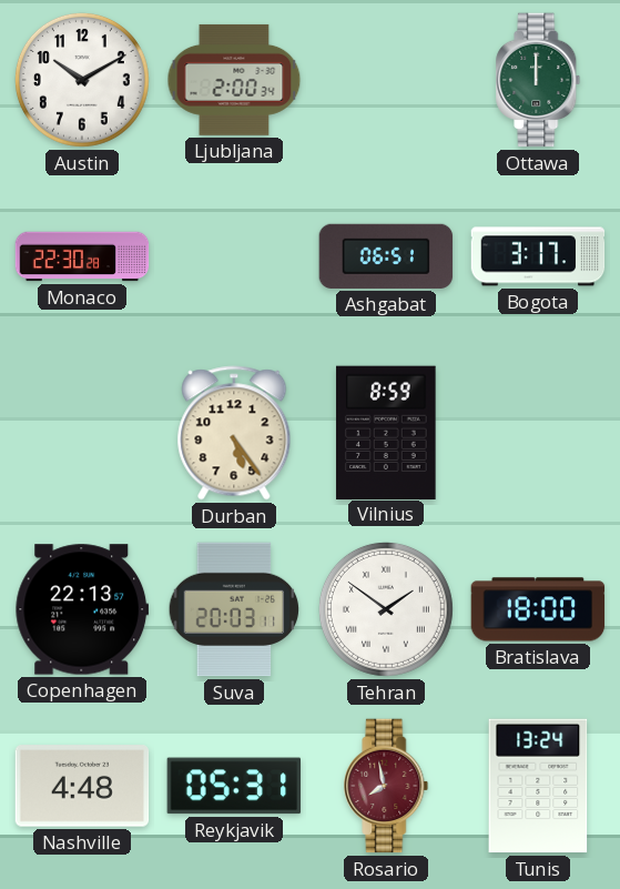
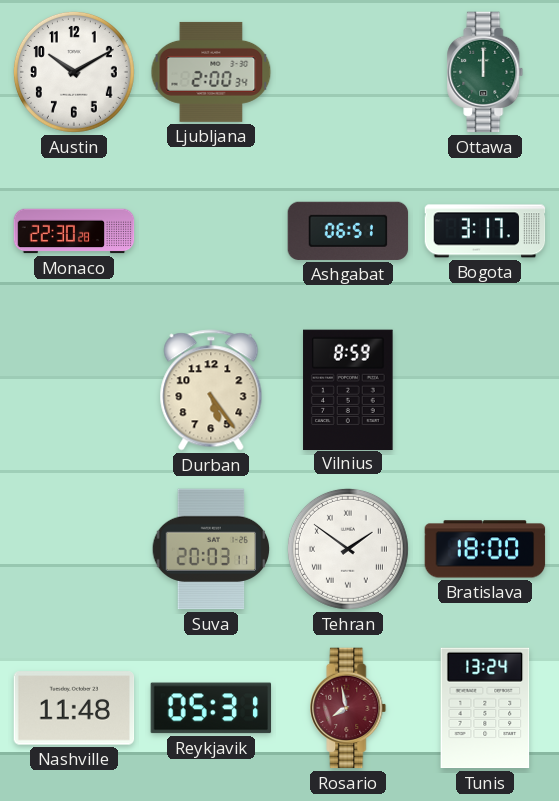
Copenhagen: 22:13 -> none
Nashville: 4:48 -> 11:48
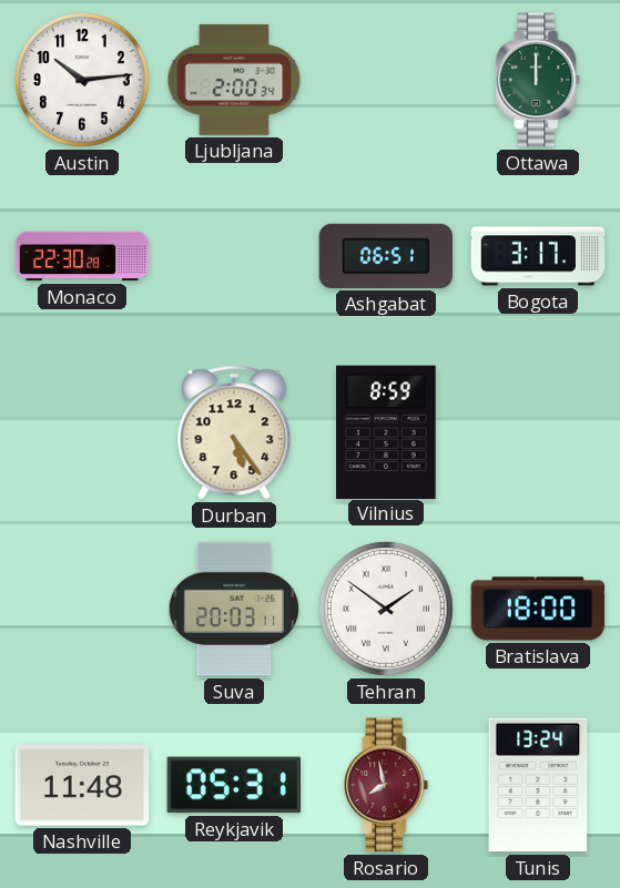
Austin: 10:10 -> 10:14
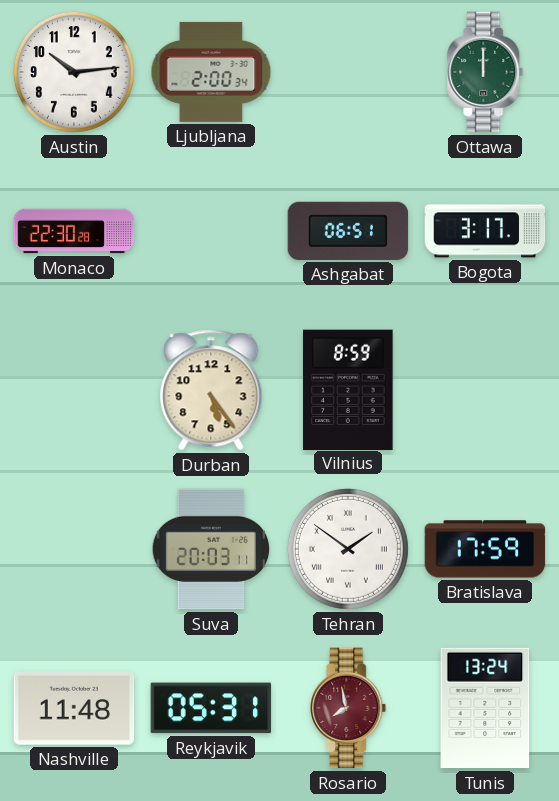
Bratislava: 18:00 -> 17:59
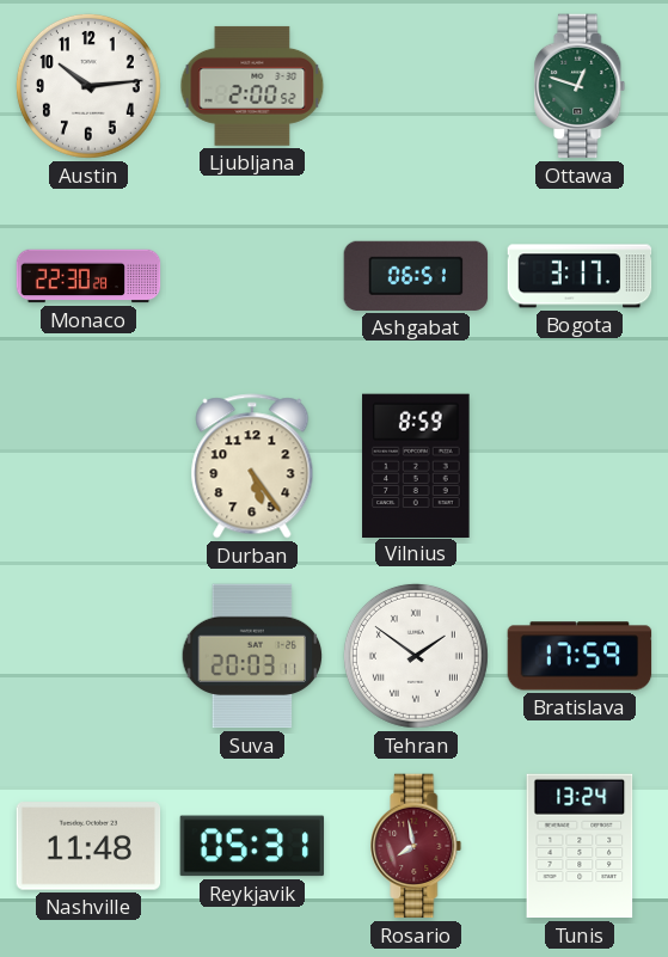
Ljubljana: 2:00:34 -> 2:00:52
Ottawa: 12:00 -> 12:48
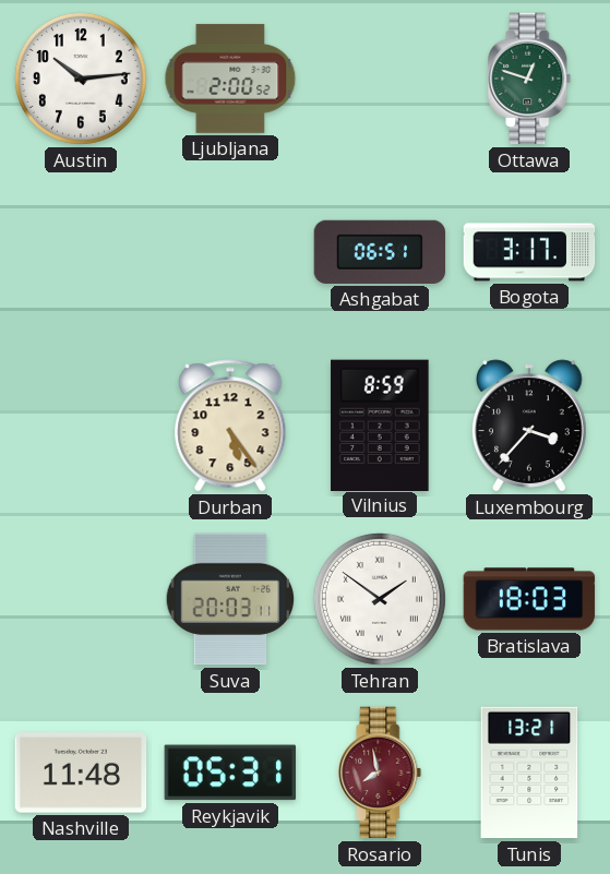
Monaco: 22:30 -> none
Luxembourg: none -> 3:37
Bratislava: 17:59 -> 18:03
Tunis: 13:24 -> 13:21
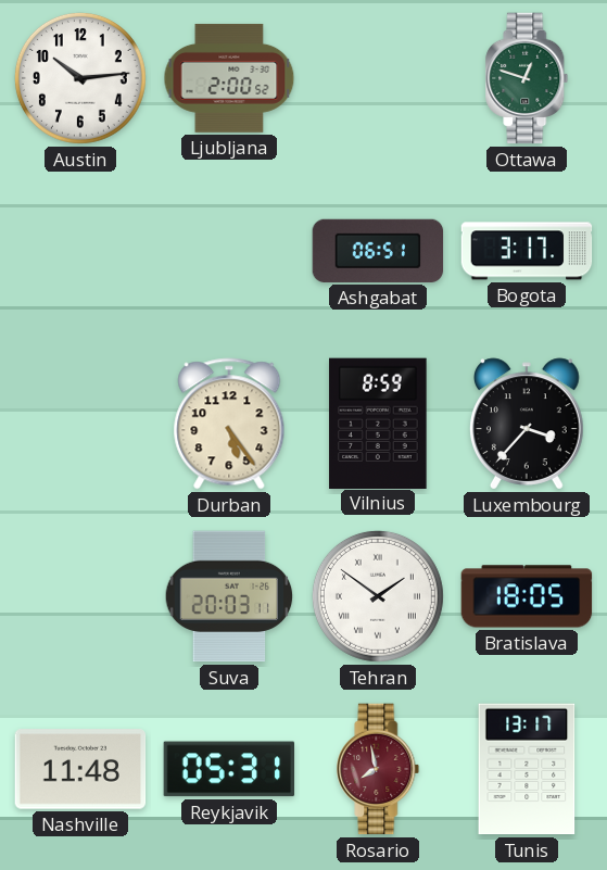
Bratislava: 18:03 -> 18:05
Tunis: 13:21 -> 13:17
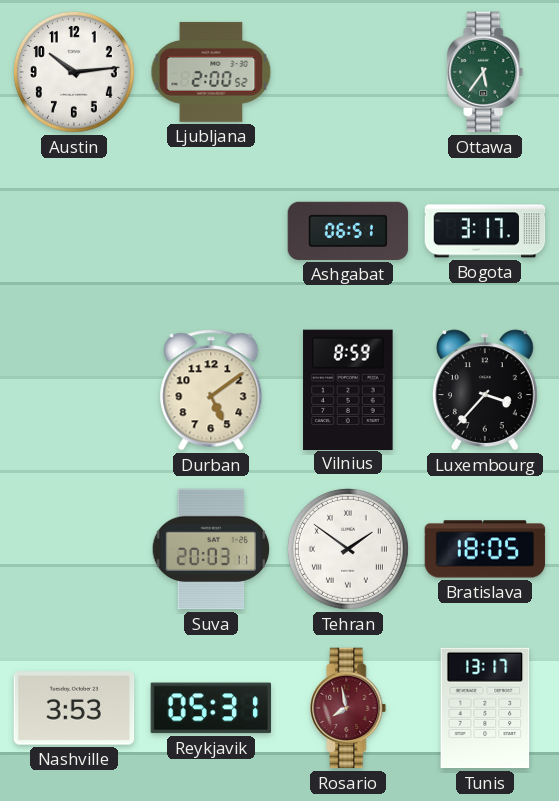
Ottawa: 12:48 -> 5:36
Durban: 5:24 -> 5:09
Nashville: 11:48 -> 3:53
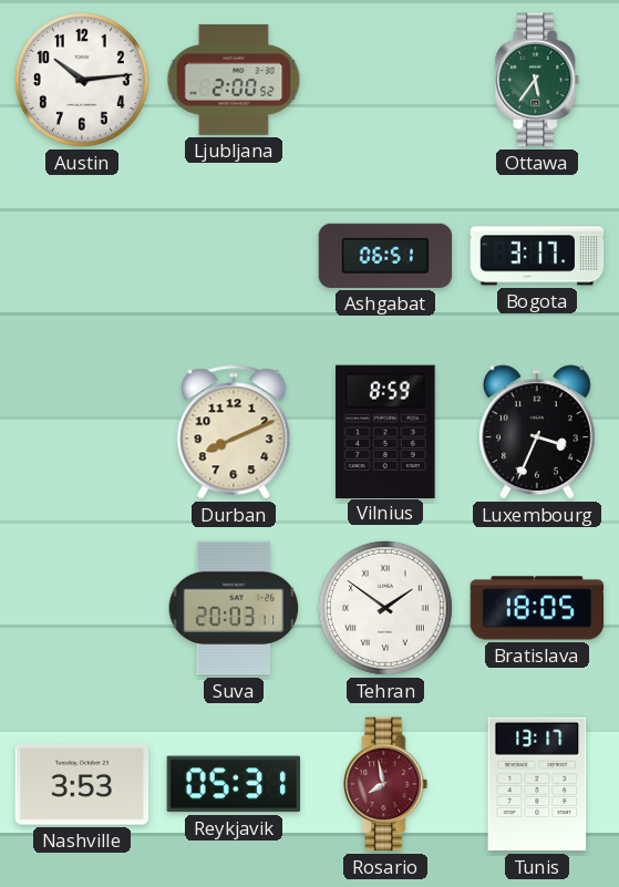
Durban: 5:09 -> 8:11
Luxembourg: 3:37 -> 3:34
